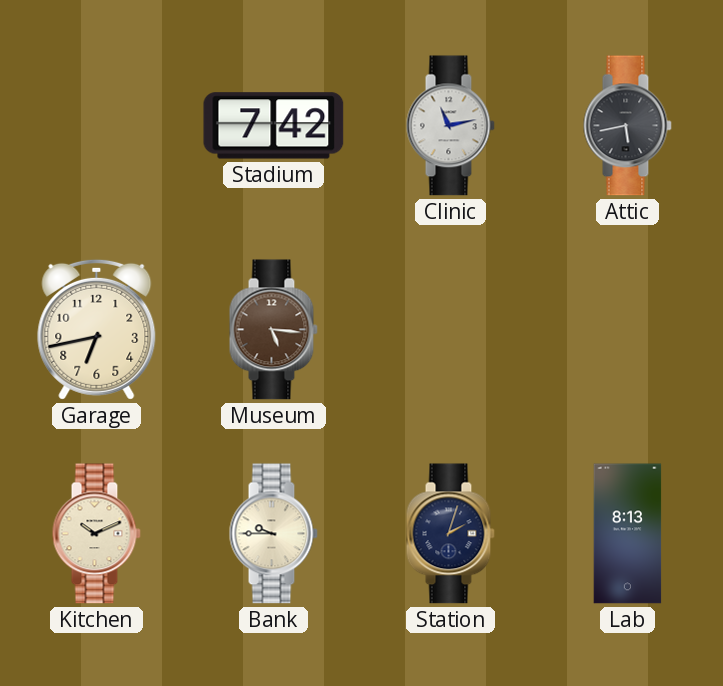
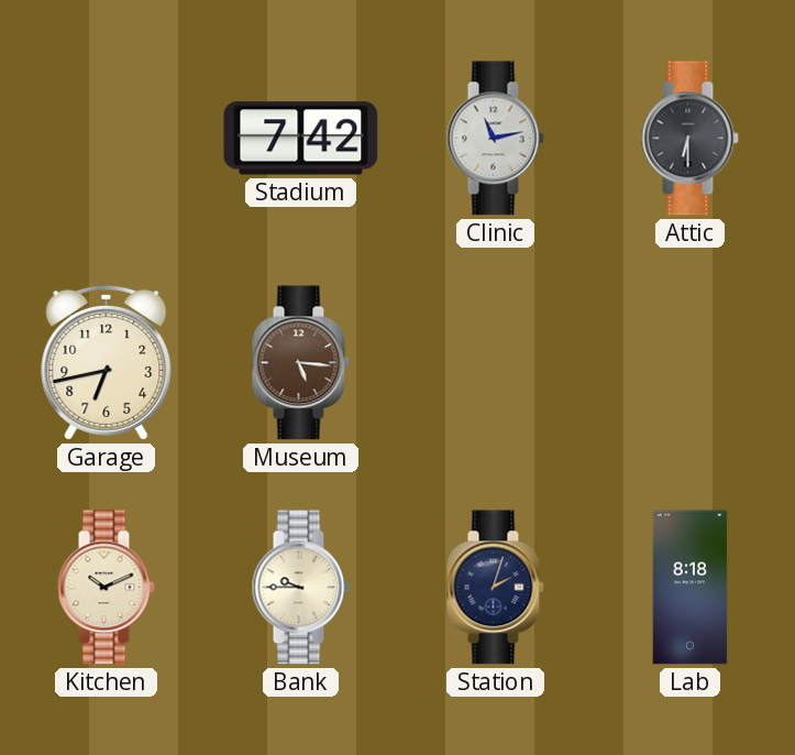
Attic: 5:43 -> 6:30
Lab: 8:13 -> 8:18
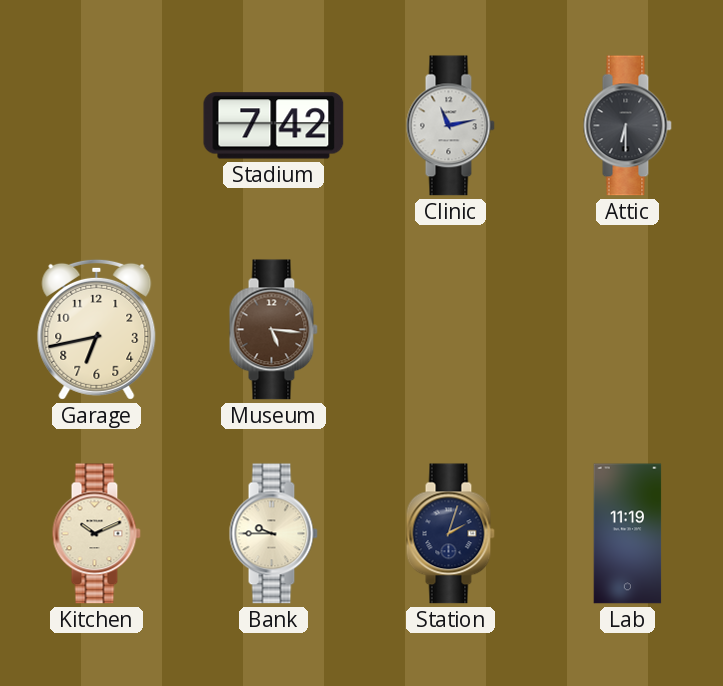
Lab: 8:18 -> 11:19
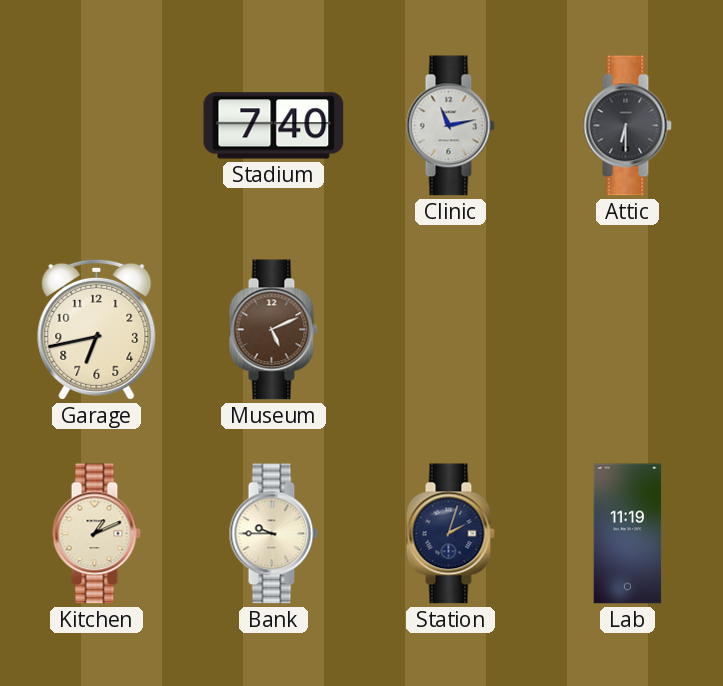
Stadium: 7:42 -> 7:40
Museum: 5:16 -> 5:11
Kitchen: 10:11 -> 1:11
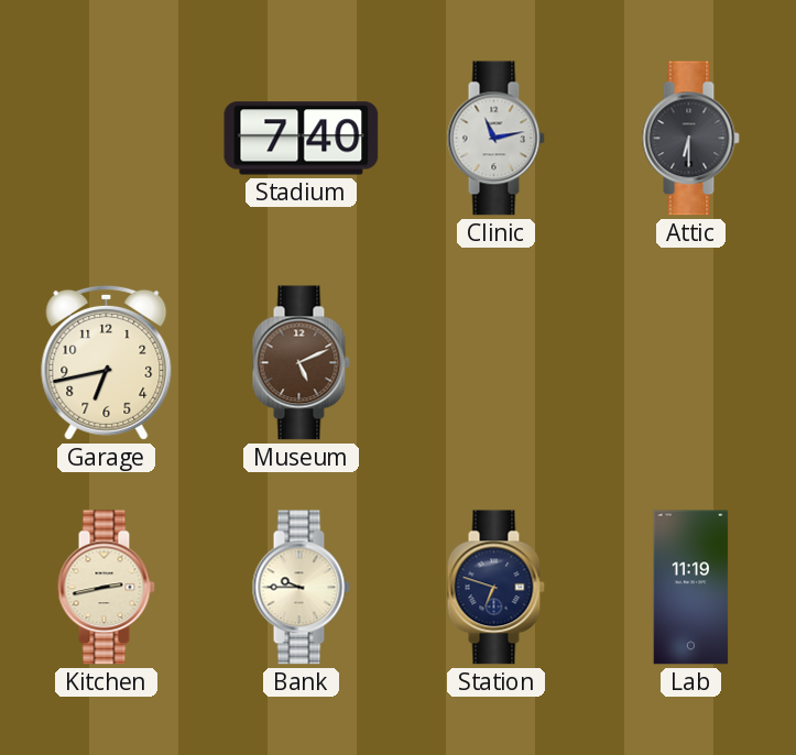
Kitchen: 1:11 -> 2:43
Station: 2:03 -> 6:48
